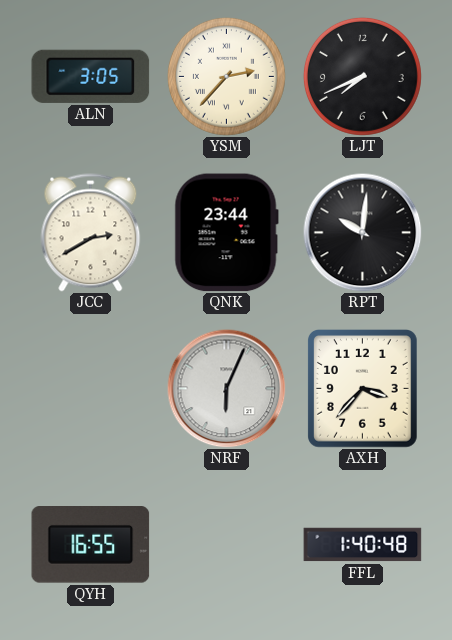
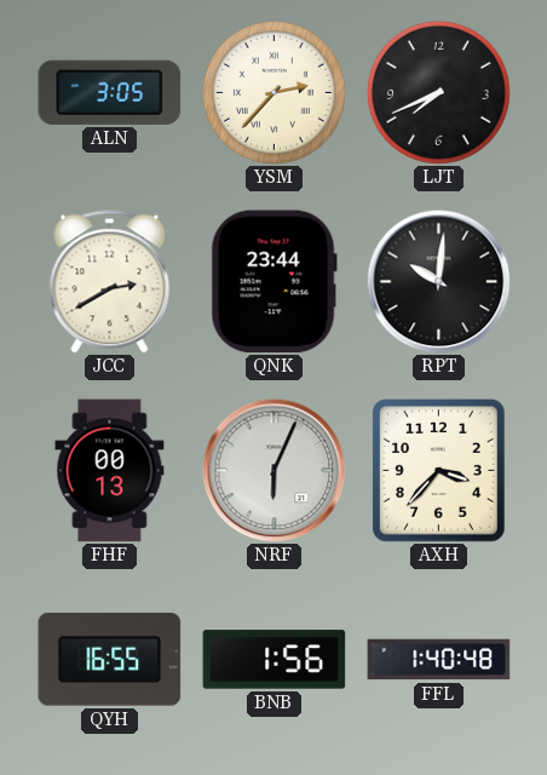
FHF: none -> 00:13
BNB: none -> 1:56
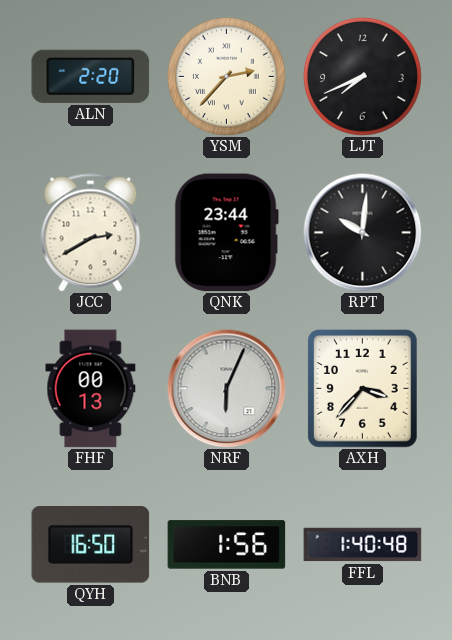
ALN: 3:05 -> 2:20
QYH: 16:55 -> 16:50
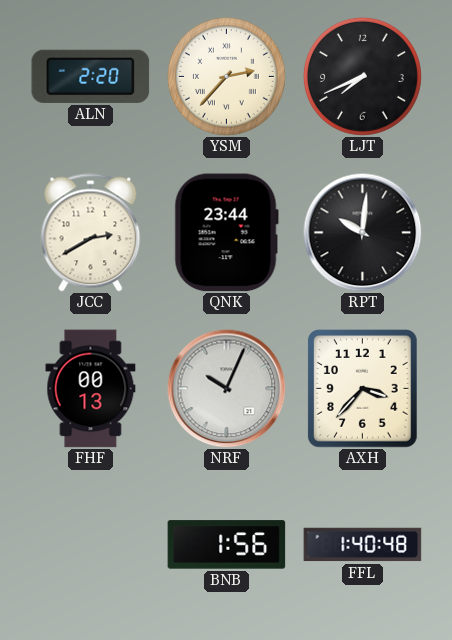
NRF: 6:04 -> 10:04
QYH: 16:50 -> none
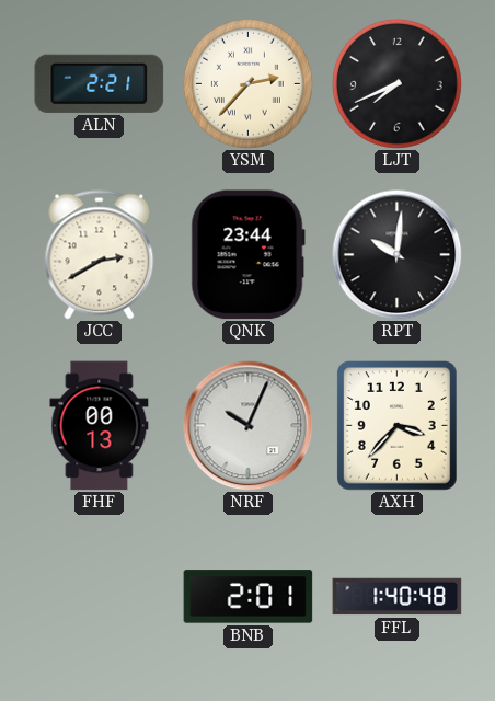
ALN: 2:20 -> 2:21
BNB: 1:56 -> 2:01
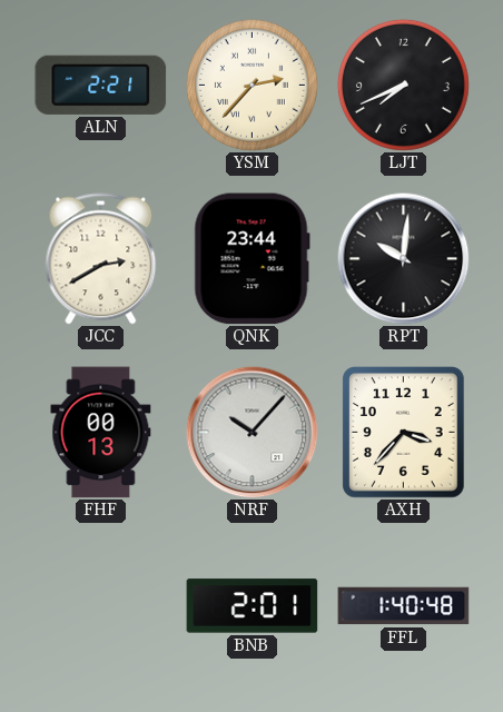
NRF: 10:04 -> 10:07
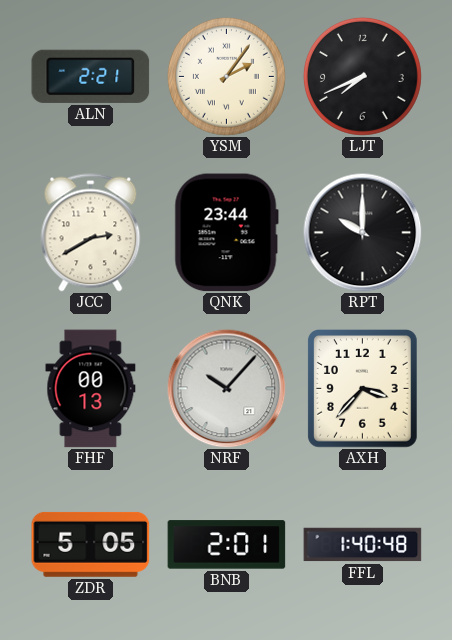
YSM: 2:37 -> 2:06
RPT: 10:01 -> 10:00
ZDR: none -> 5:05
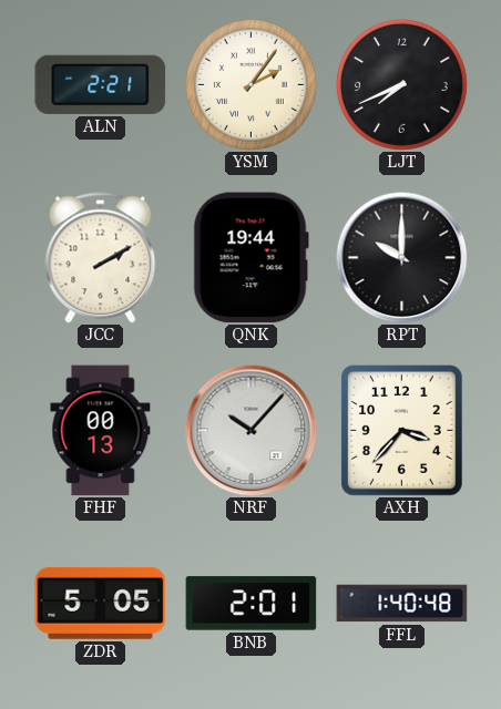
JCC: 2:40 -> 2:10
QNK: 23:44 -> 19:44
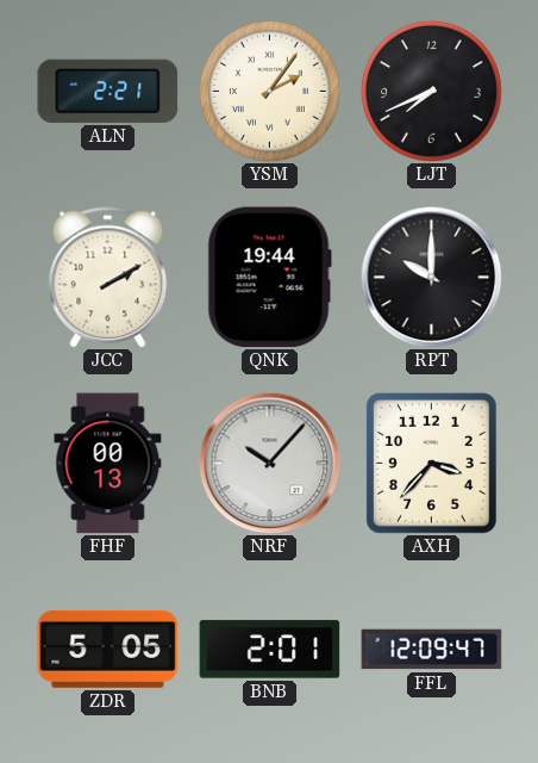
FFL: 1:40 -> 12:09
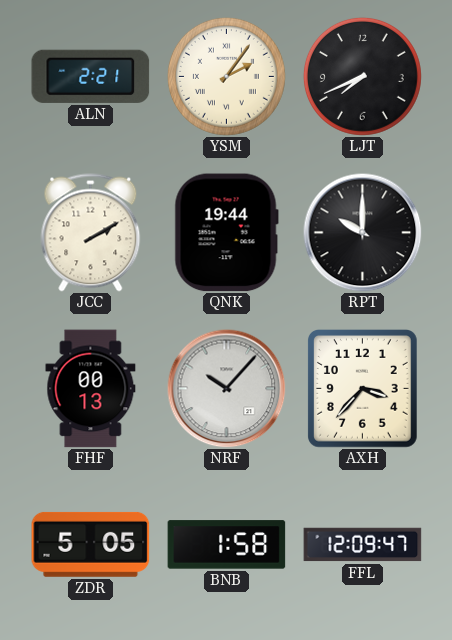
BNB: 2:01 -> 1:58
